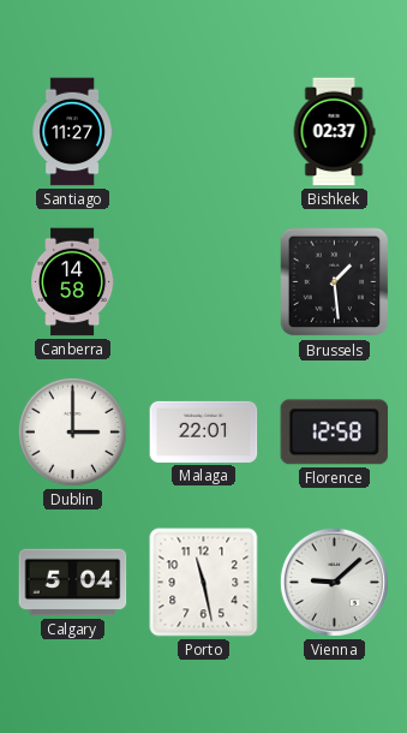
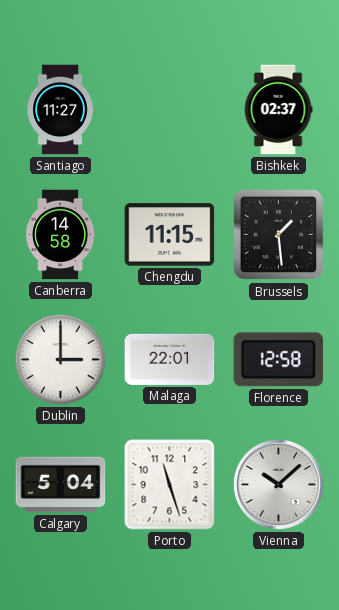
Chengdu: none -> 11:15
Porto: 11:28 -> 11:27
Vienna: 9:08 -> 10:08
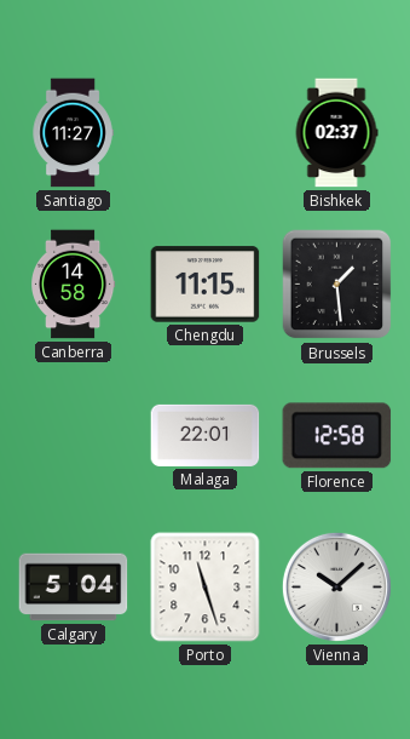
Dublin: 3:00 -> none
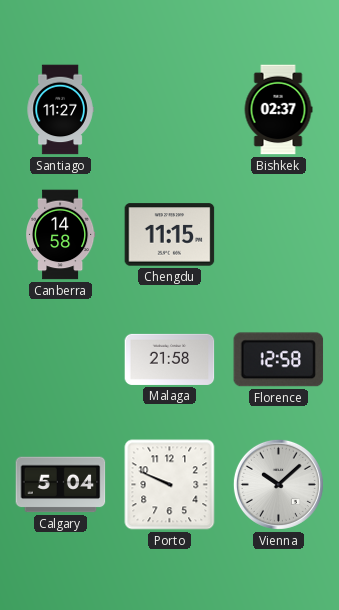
Brussels: 1:29 -> none
Malaga: 22:01 -> 21:58
Porto: 11:27 -> 9:49
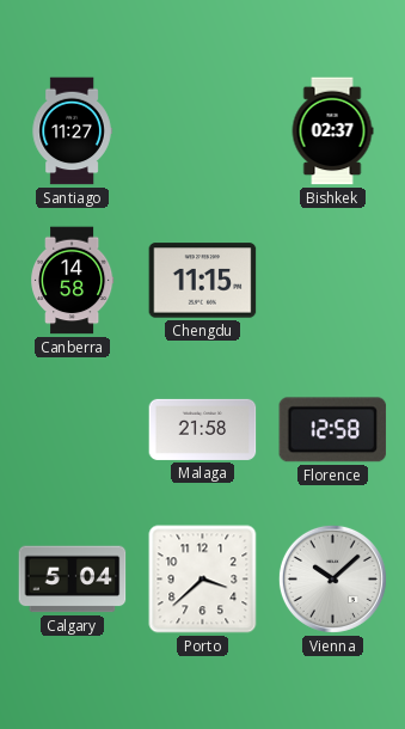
Porto: 9:49 -> 3:38
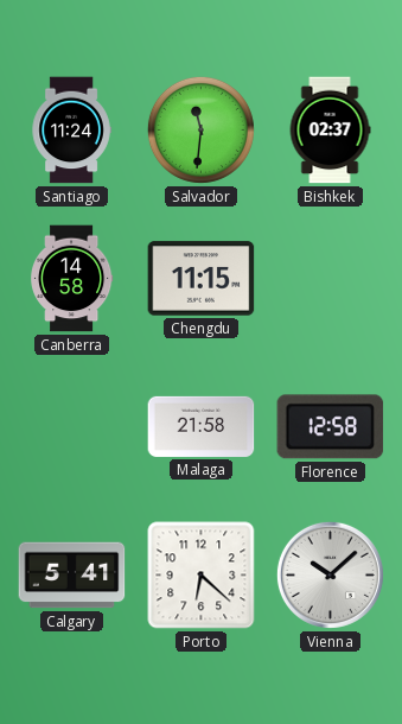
Santiago: 11:27 -> 11:24
Salvador: none -> 11:31
Calgary: 5:04 -> 5:41
Porto: 3:38 -> 6:22
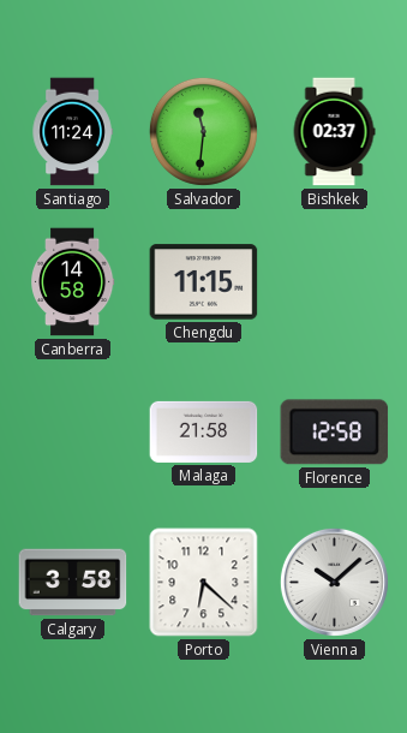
Calgary: 5:41 -> 3:58
